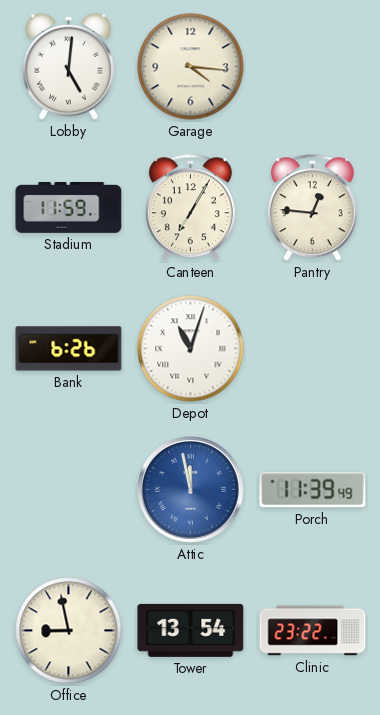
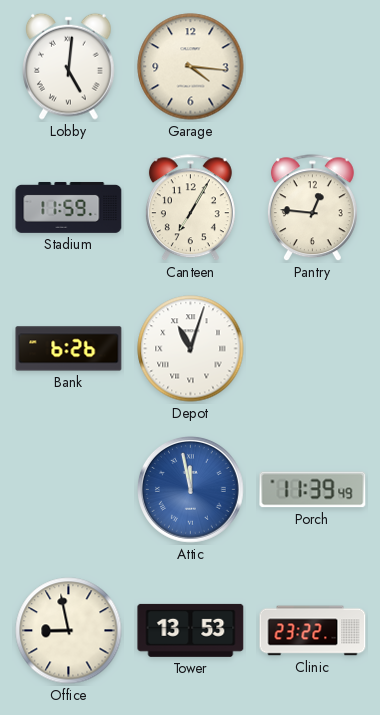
Tower: 13:54 -> 13:53
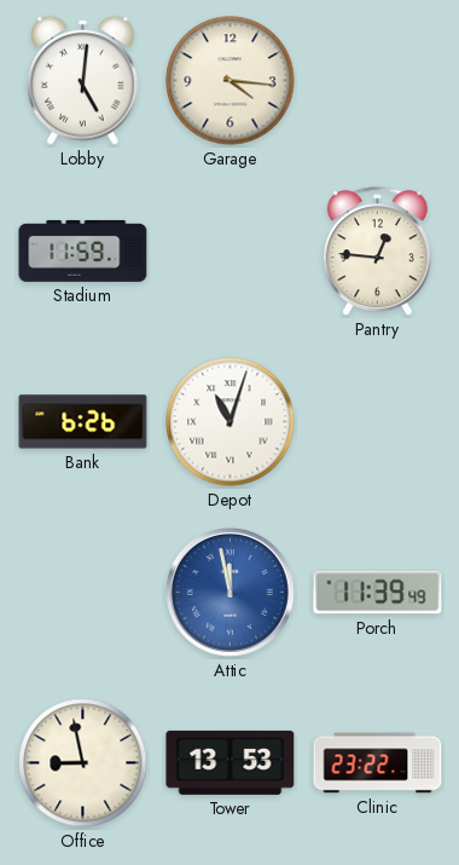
Canteen: 7:05 -> none
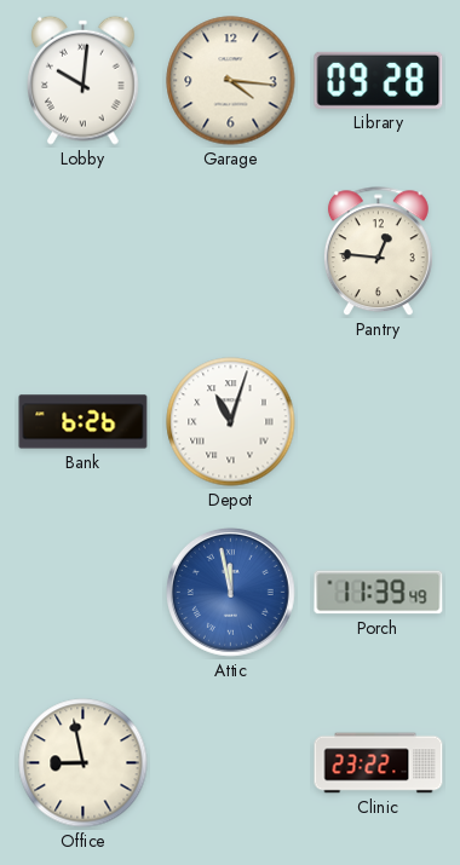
Lobby: 5:01 -> 10:01
Library: none -> 09:28
Stadium: 11:59 -> none
Tower: 13:53 -> none
